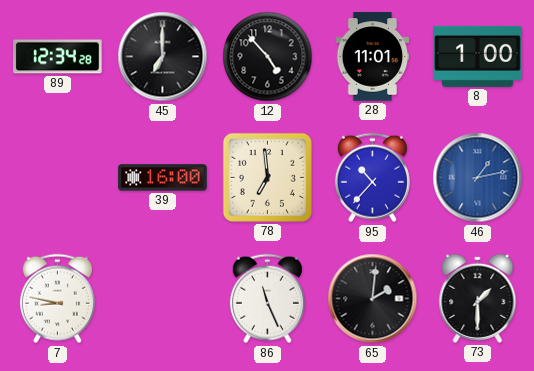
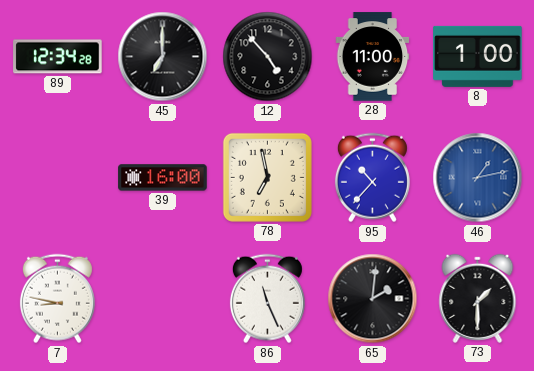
28: 11:01 -> 11:00
78: 6:59 -> 6:58
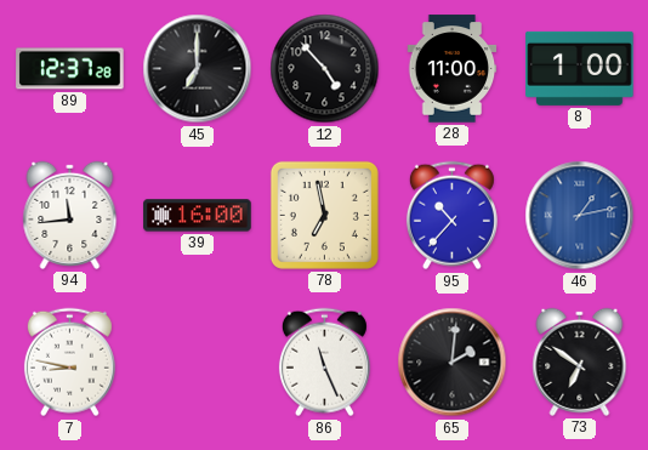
89: 12:34 -> 12:37
94: none -> 11:44
73: 1:30 -> 6:51
